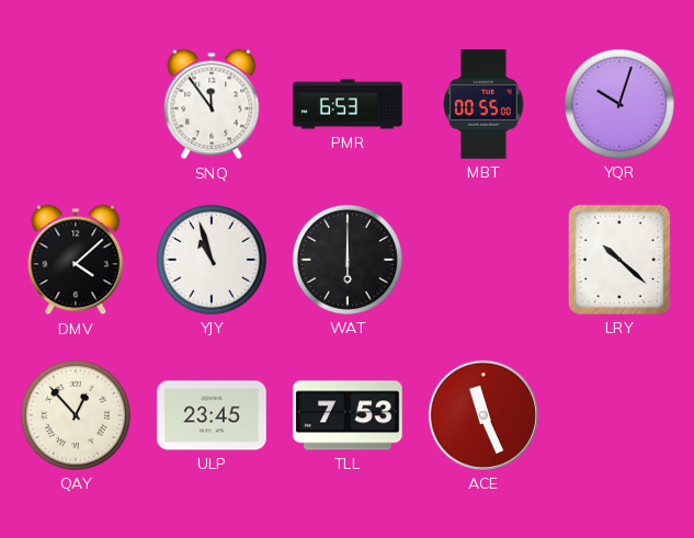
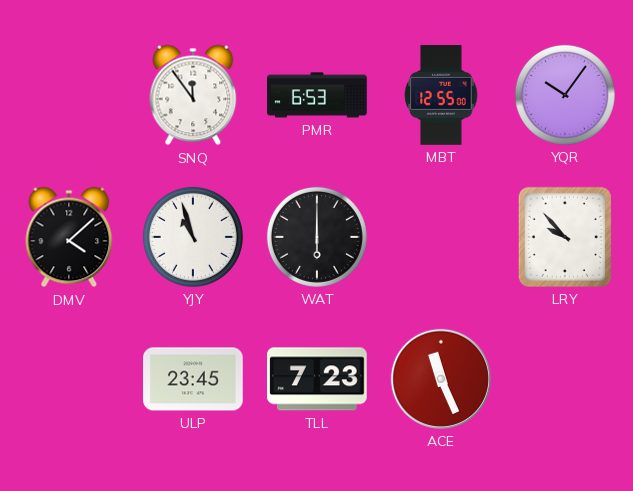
MBT: 00:55 -> 12:55
YQR: 10:03 -> 10:06
LRY: 10:22 -> 9:53
QAY: 12:53 -> none
TLL: 7:53 -> 7:23
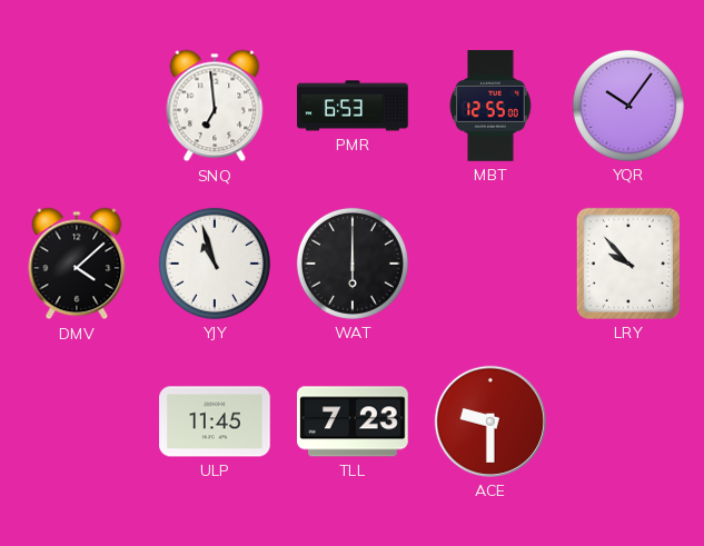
SNQ: 11:54 -> 6:59
ULP: 23:45 -> 11:45
ACE: 11:26 -> 9:30
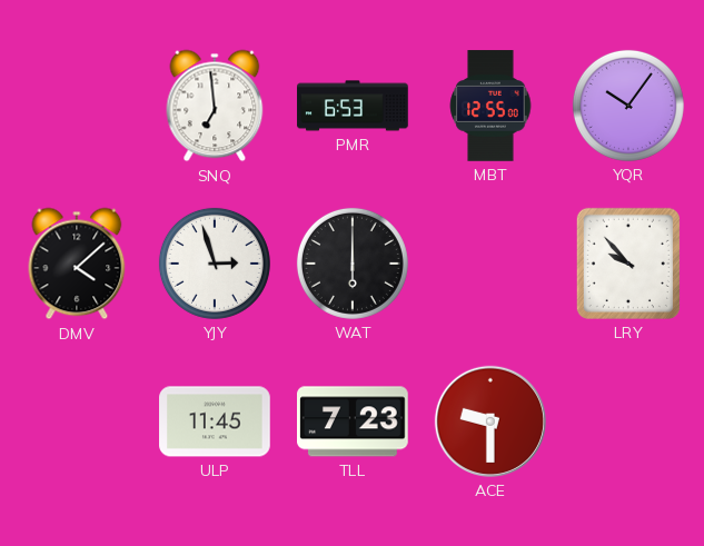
YJY: 10:57 -> 2:57
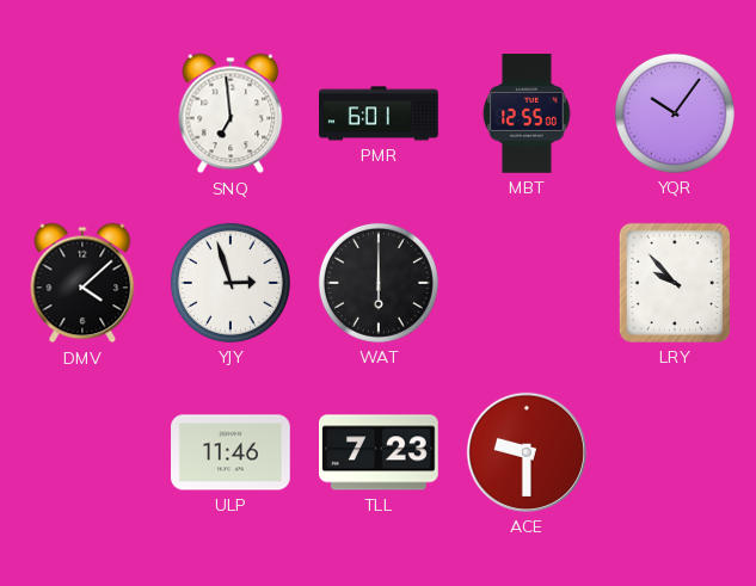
PMR: 6:53 -> 6:01
ULP: 11:45 -> 11:46
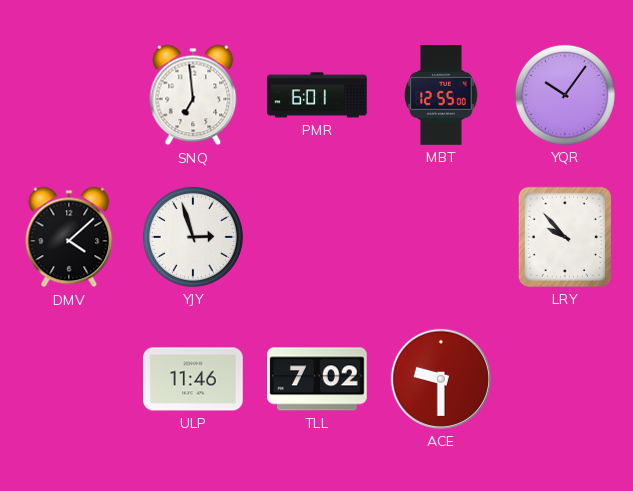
WAT: 6:00 -> none
TLL: 7:23 -> 7:02
